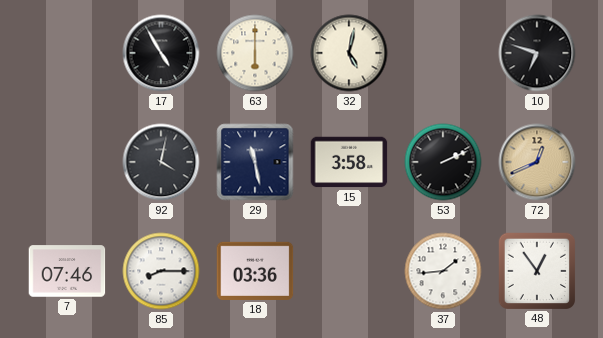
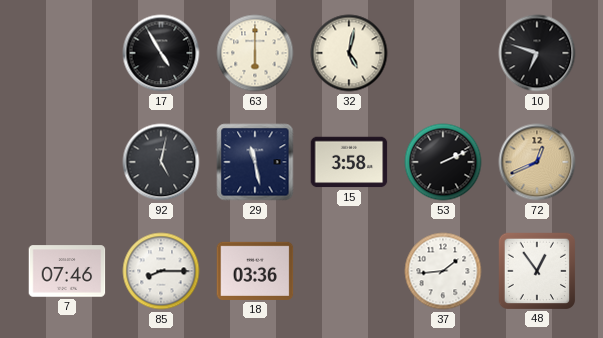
92: 4:02 -> 5:02
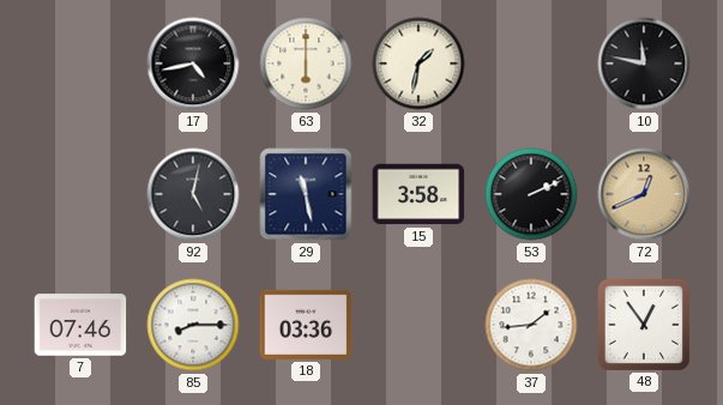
17: 4:55 -> 4:43
32: 5:02 -> 1:32
10: 6:48 -> 11:47
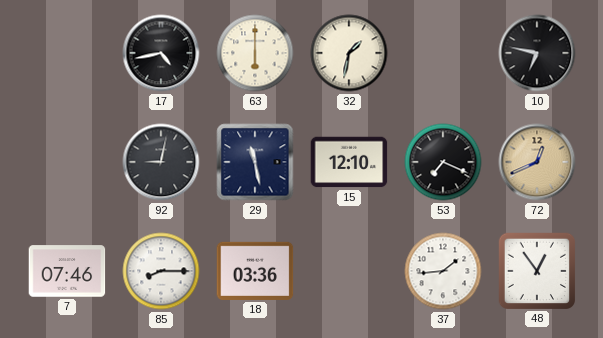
10: 11:47 -> 6:47
92: 5:02 -> 9:02
15: 3:58 -> 12:10
53: 2:11 -> 7:19
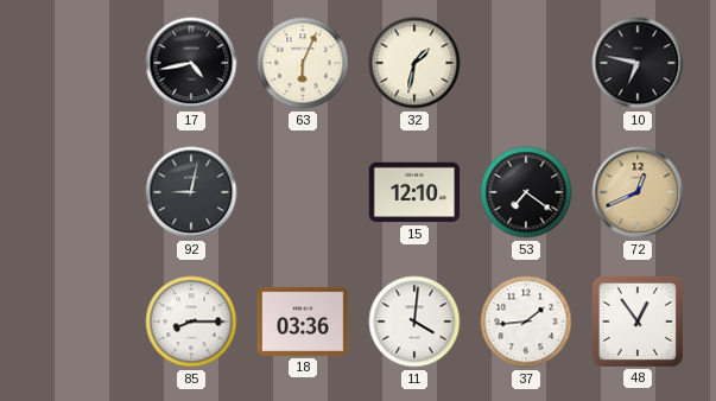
63: 6:00 -> 6:04
29: 11:28 -> none
53: 7:19 -> 7:21
7: 07:46 -> none
11: none -> 4:01
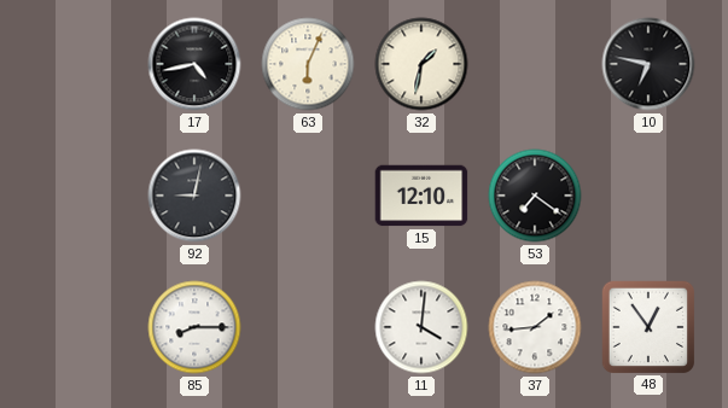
72: 12:41 -> none
18: 03:36 -> none
